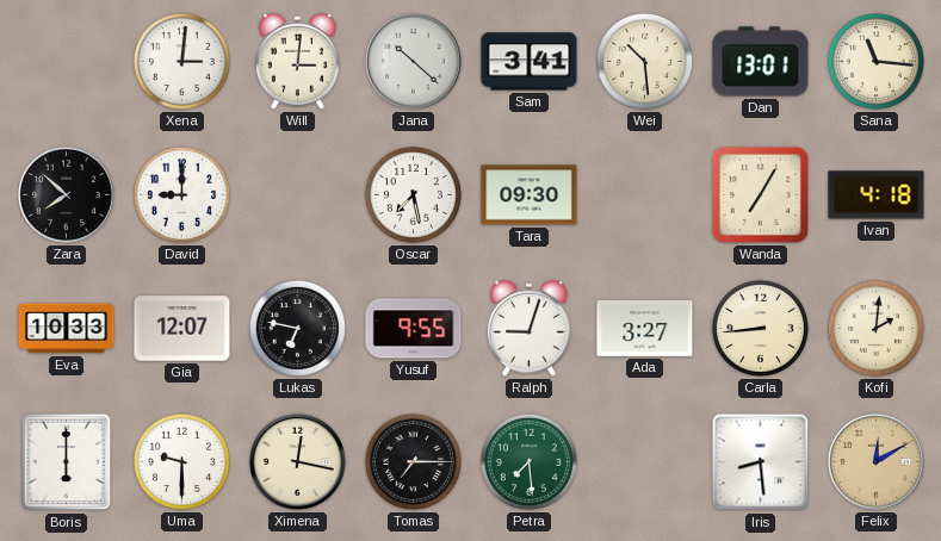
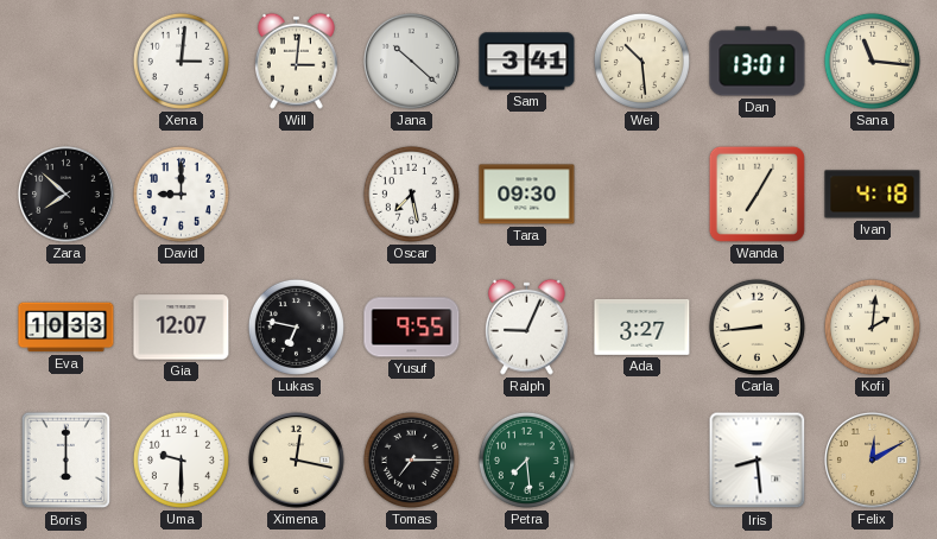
Ralph: 9:03 -> 9:04
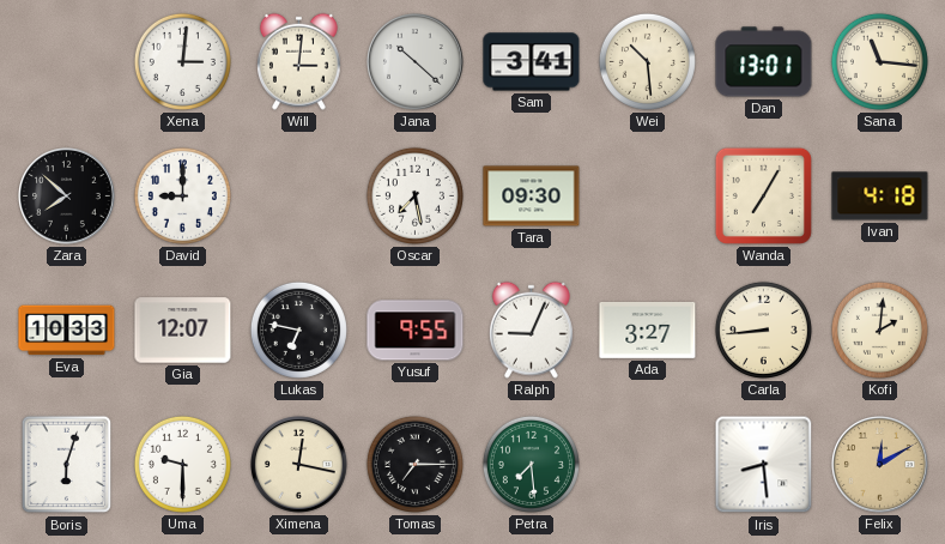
Boris: 6:00 -> 6:03
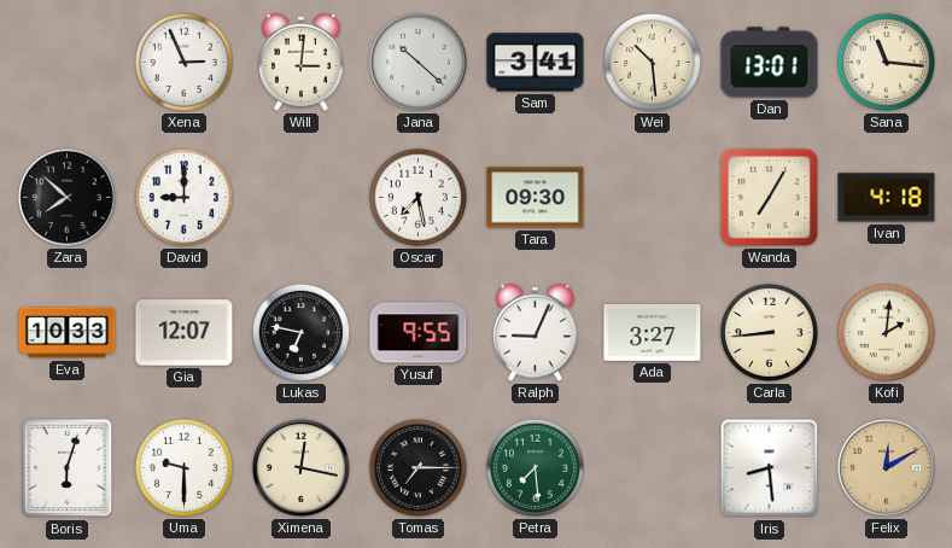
Xena: 3:01 -> 2:56
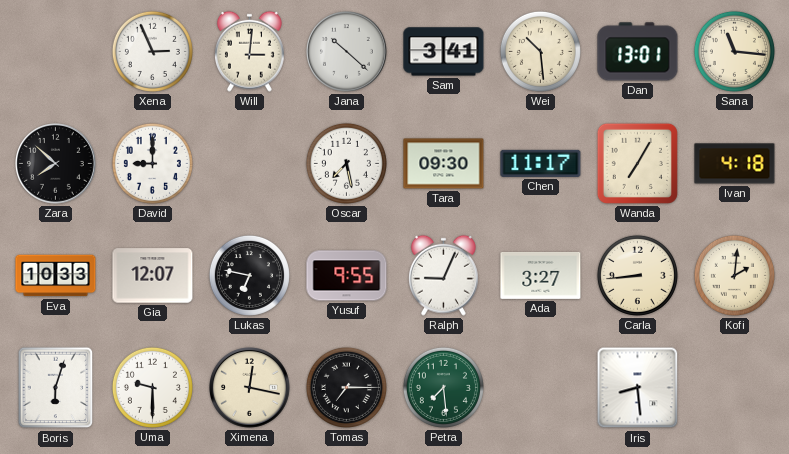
Chen: none -> 11:17
Felix: 12:10 -> none
